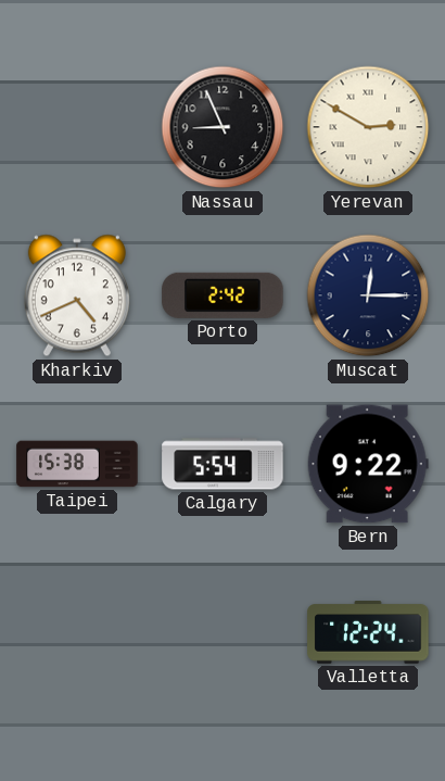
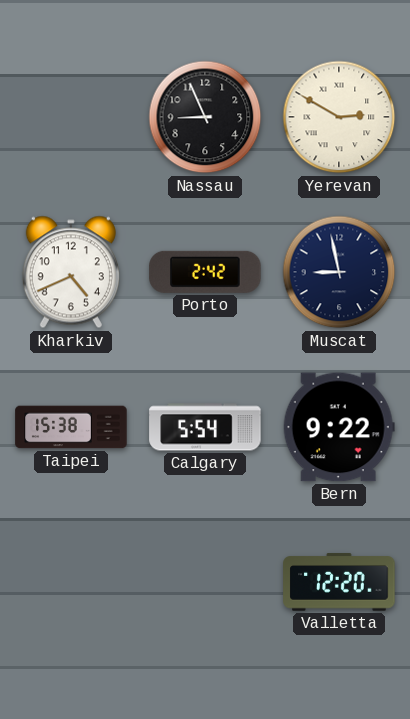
Muscat: 12:15 -> 8:58
Valletta: 12:24 -> 12:20
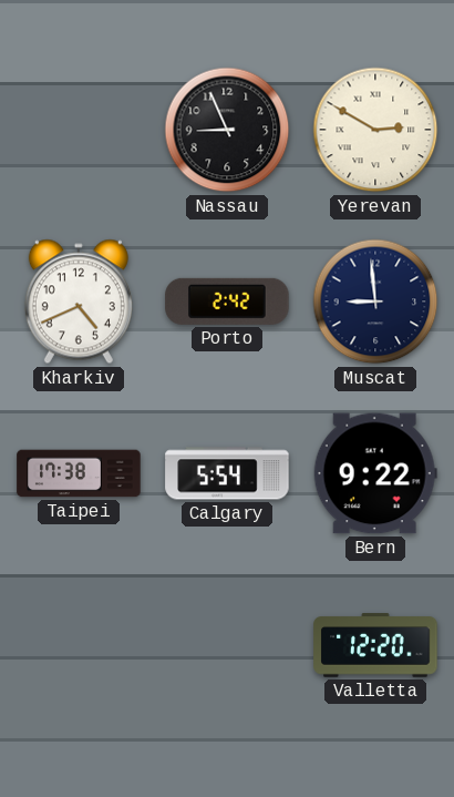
Muscat: 8:58 -> 8:59
Taipei: 15:38 -> 17:38
